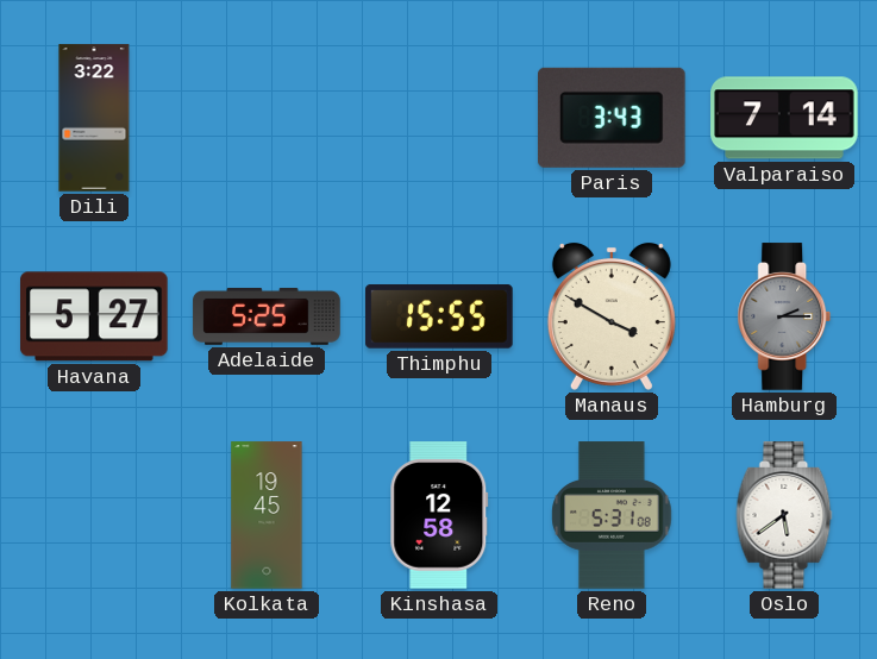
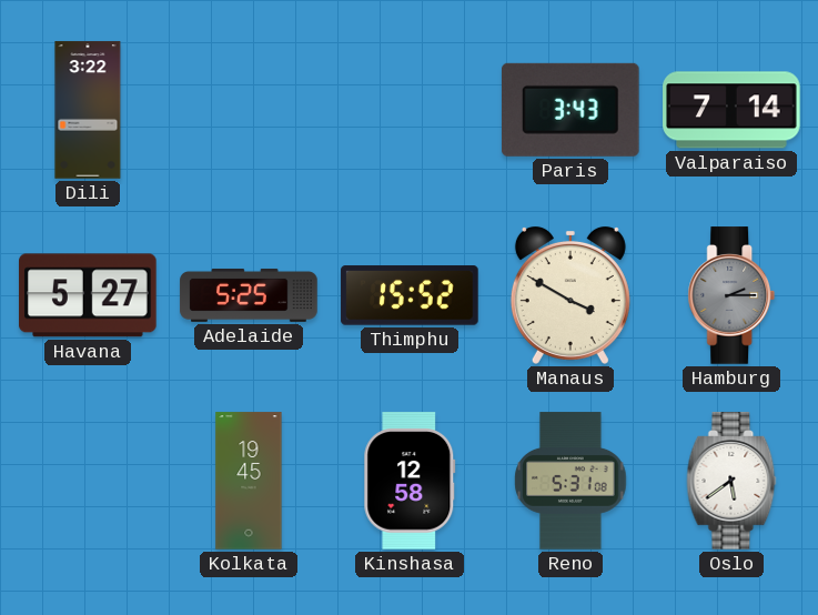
Thimphu: 15:55 -> 15:52
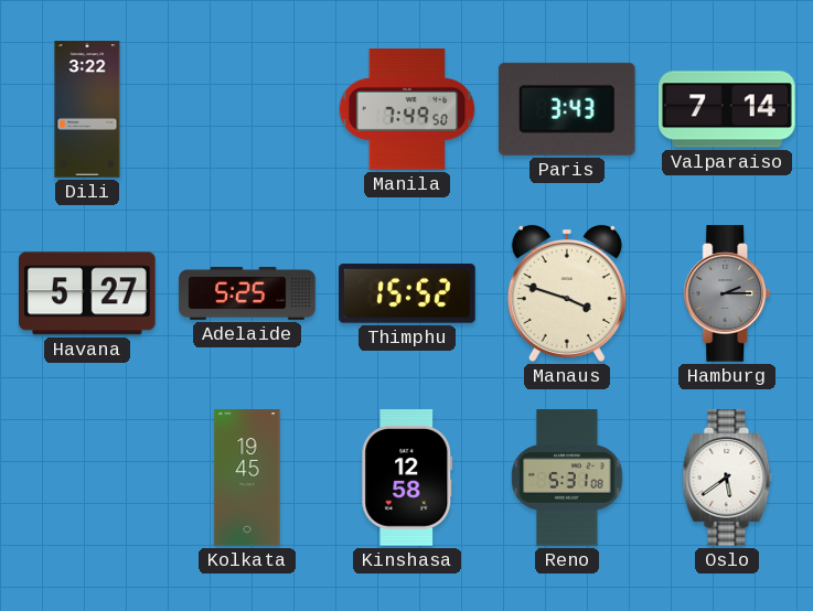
Manila: none -> 7:49
Manaus: 3:50 -> 3:48
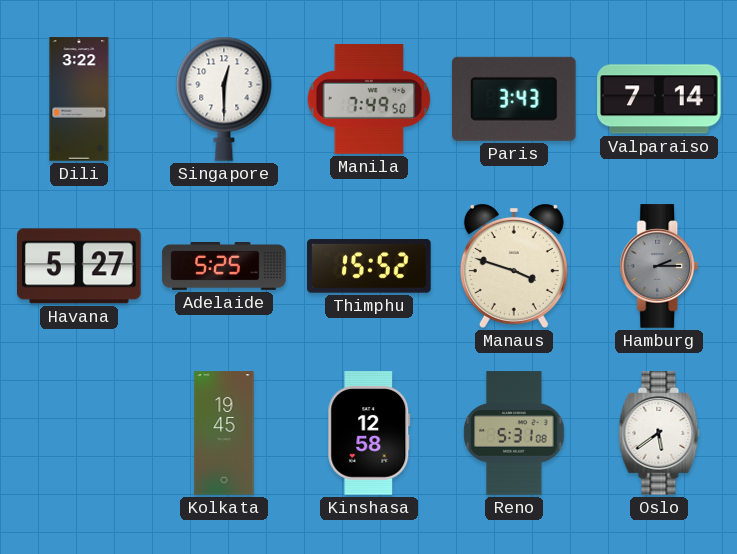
Singapore: none -> 12:30
